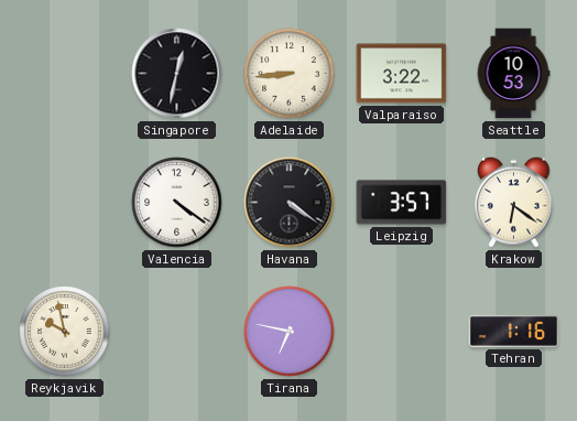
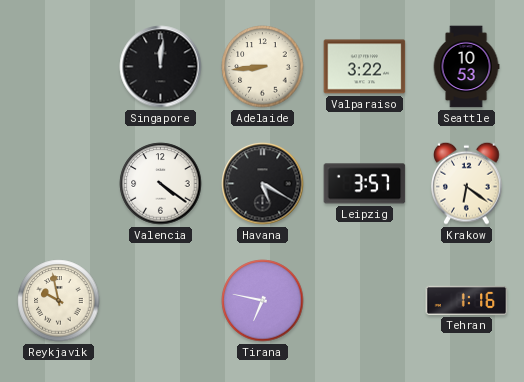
Singapore: 12:32 -> 12:01
Havana: 4:21 -> 5:20
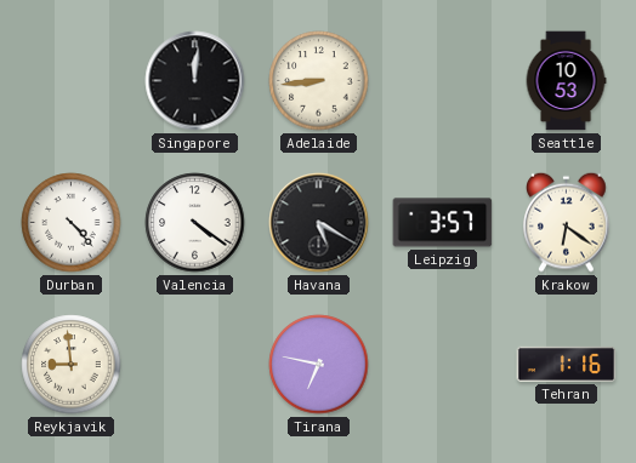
Valparaiso: 3:22 -> none
Durban: none -> 4:23
Reykjavik: 9:58 -> 8:59
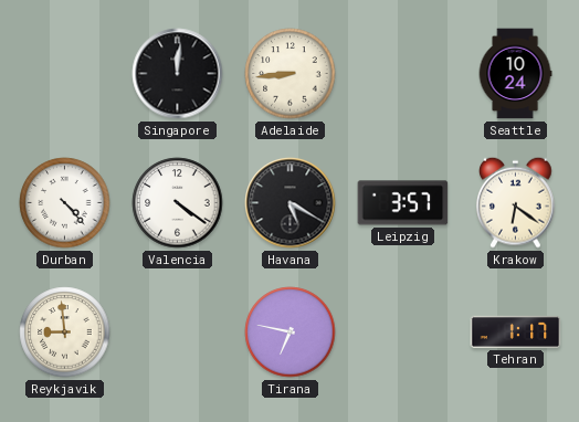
Seattle: 10:53 -> 10:24
Tehran: 1:16 -> 1:17
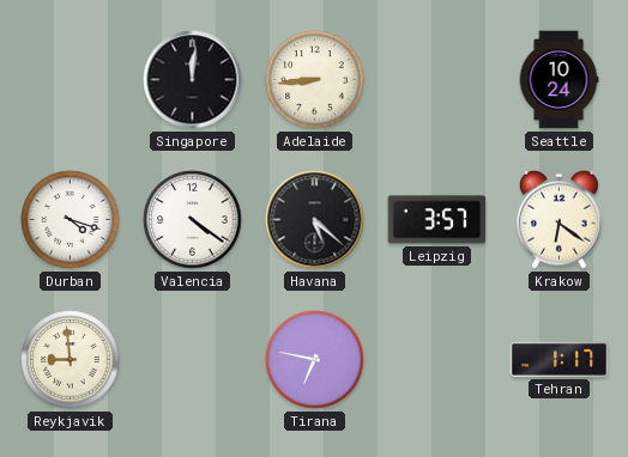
Durban: 4:23 -> 4:18
Havana: 5:20 -> 5:22
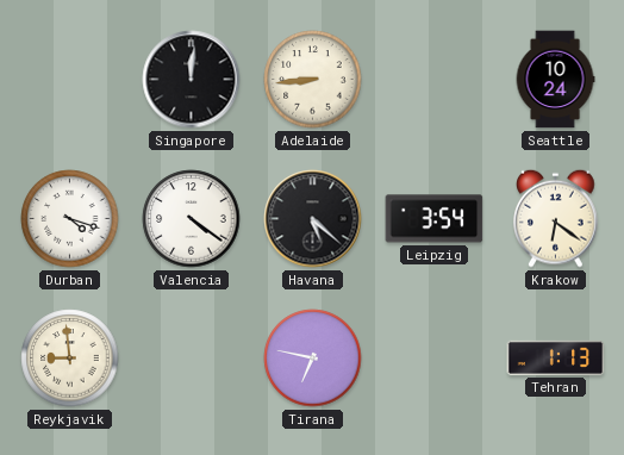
Leipzig: 3:57 -> 3:54
Tehran: 1:17 -> 1:13
